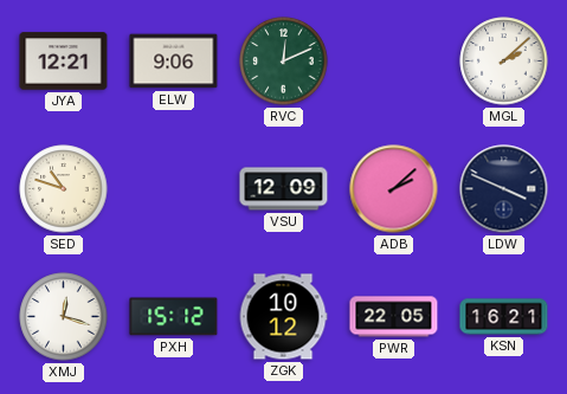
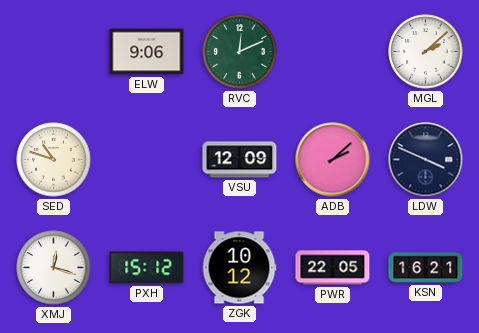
JYA: 12:21 -> none
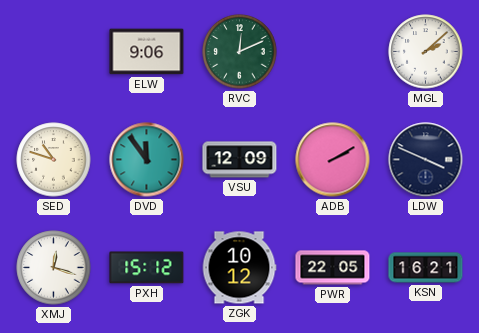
DVD: none -> 11:54
ADB: 2:08 -> 2:10
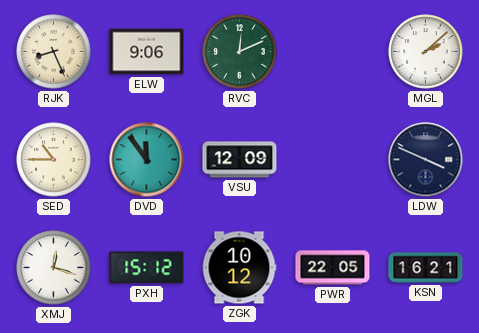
RJK: none -> 8:26
SED: 10:48 -> 10:45
ADB: 2:10 -> none
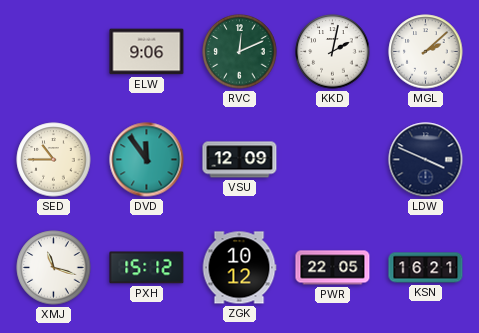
RJK: 8:26 -> none
KKD: none -> 2:02
XMJ: 12:18 -> 11:18
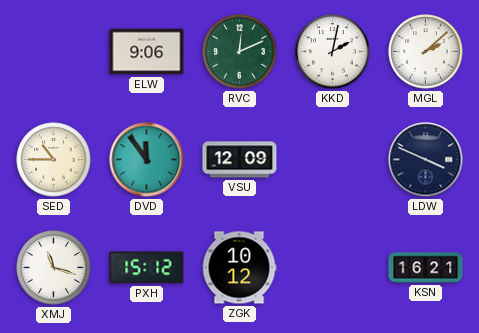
PWR: 22:05 -> none
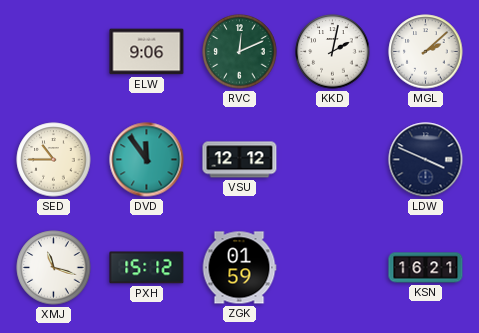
VSU: 12:09 -> 12:12
ZGK: 10:12 -> 01:59
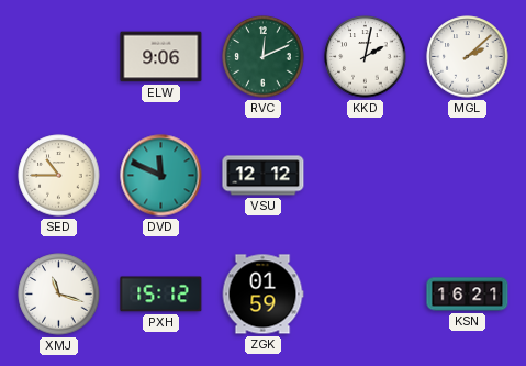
DVD: 11:54 -> 11:49
LDW: 3:49 -> none
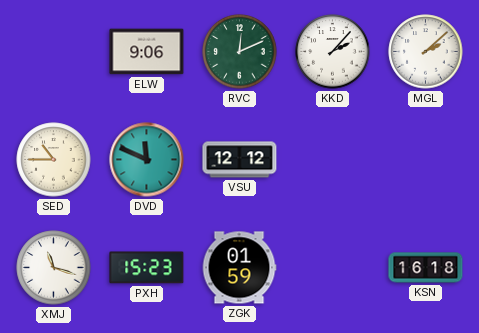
KKD: 2:02 -> 2:07
PXH: 15:12 -> 15:23
KSN: 16:21 -> 16:18
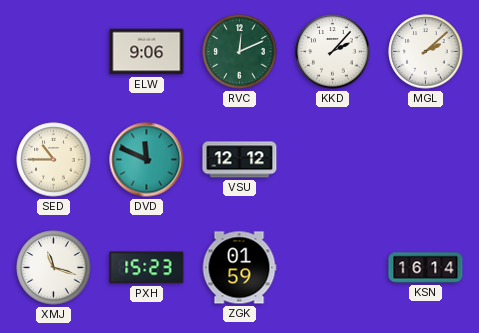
KSN: 16:18 -> 16:14
